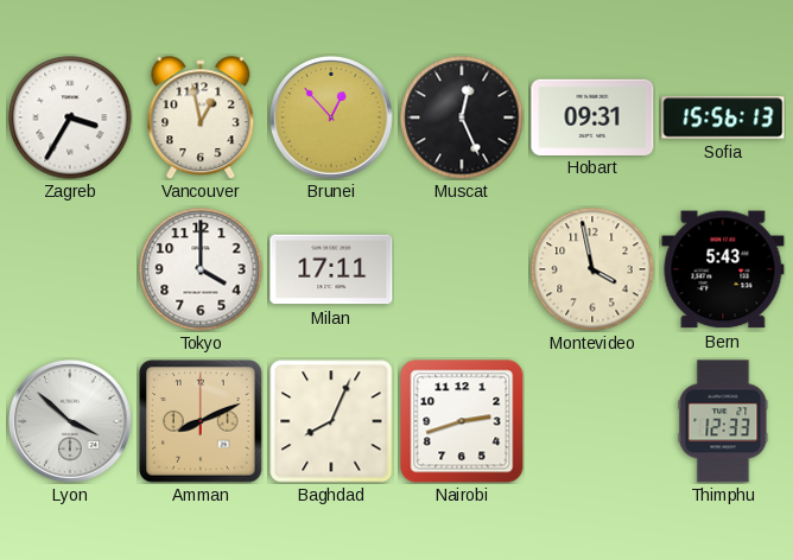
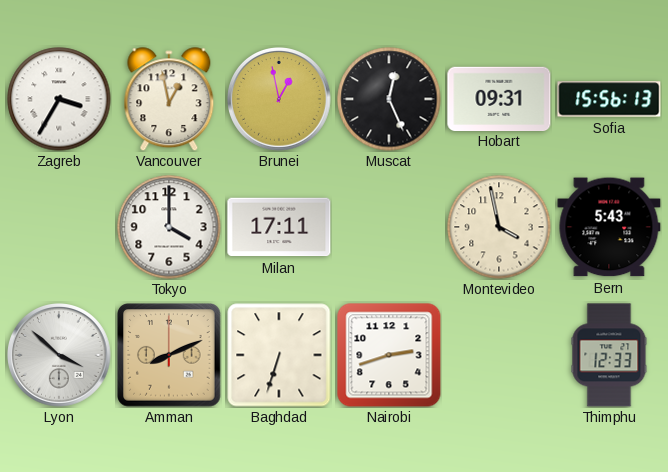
Brunei: 12:53 -> 12:58
Baghdad: 8:04 -> 6:33
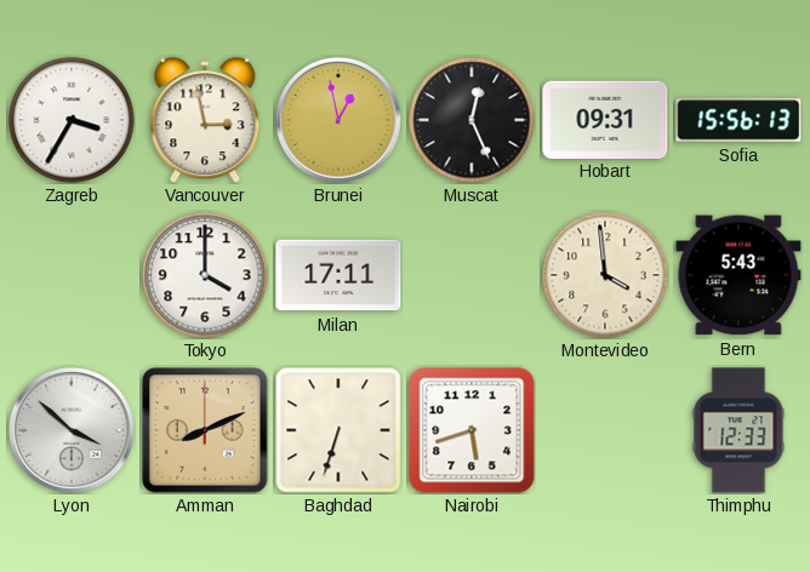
Vancouver: 12:58 -> 2:58
Montevideo: 3:58 -> 3:59
Nairobi: 2:42 -> 5:42
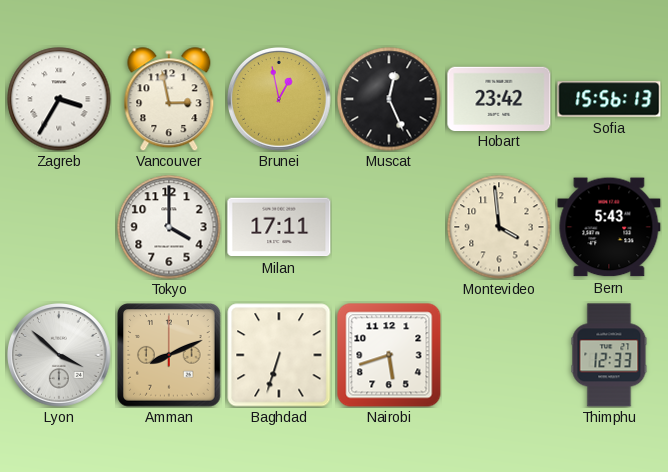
Hobart: 09:31 -> 23:42
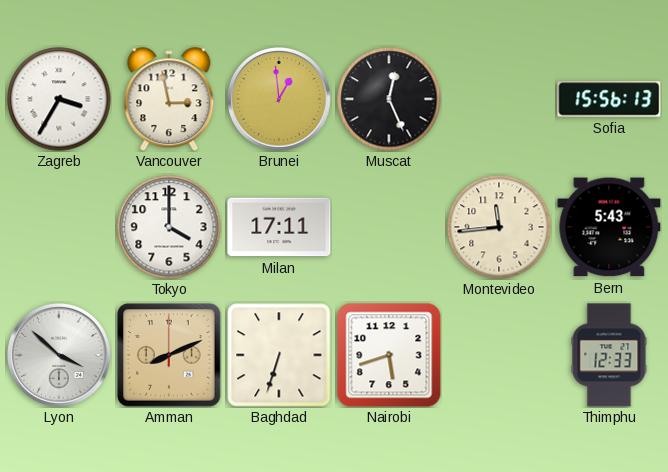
Brunei: 12:58 -> 12:59
Hobart: 23:42 -> none
Montevideo: 3:59 -> 11:44
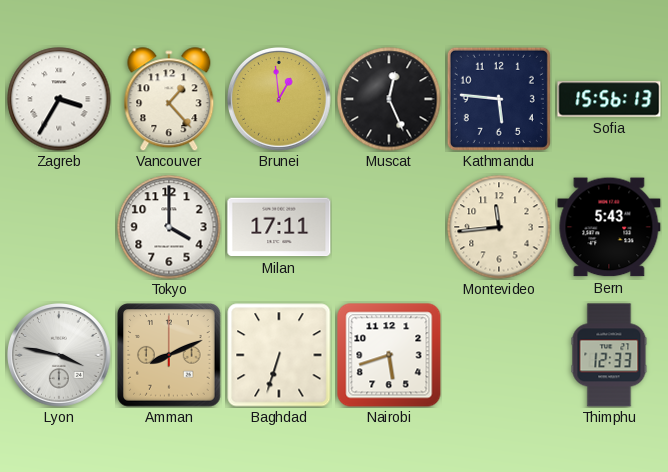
Vancouver: 2:58 -> 1:23
Kathmandu: none -> 5:46
Lyon: 3:52 -> 3:47
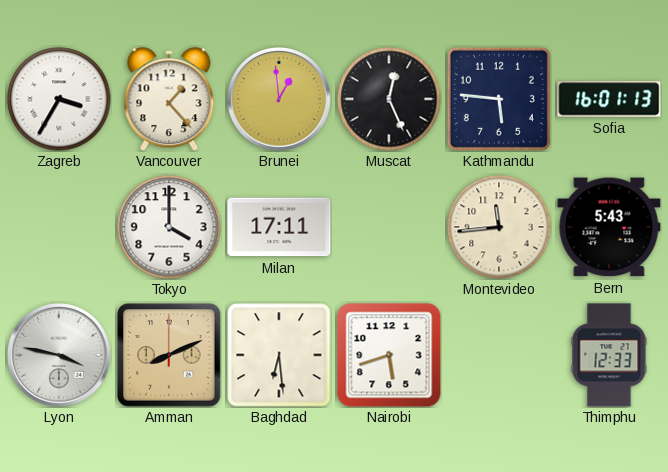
Sofia: 15:56 -> 16:01
Baghdad: 6:33 -> 6:29
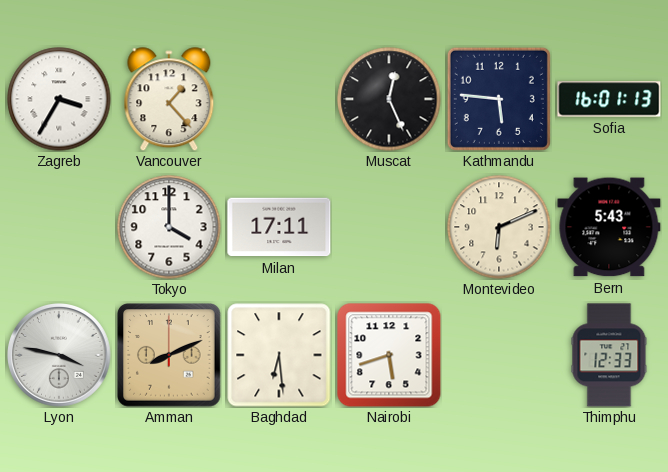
Brunei: 12:59 -> none
Montevideo: 11:44 -> 6:11
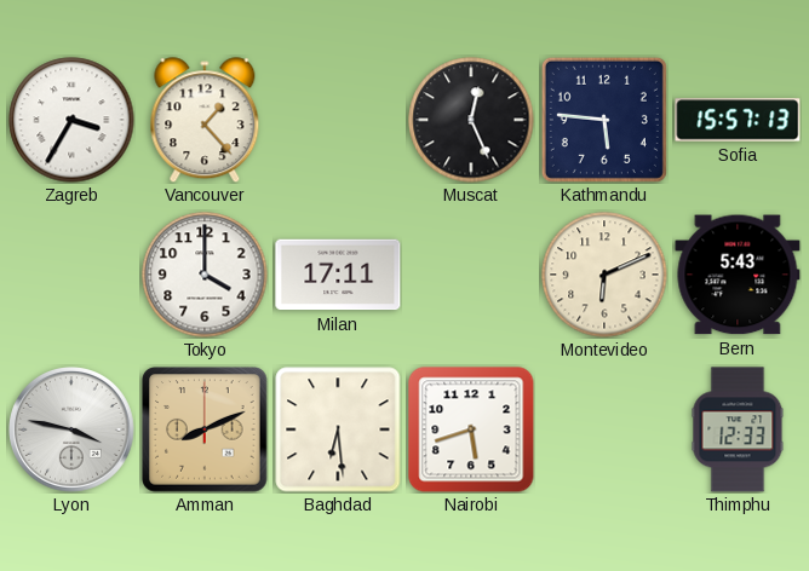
Sofia: 16:01 -> 15:57
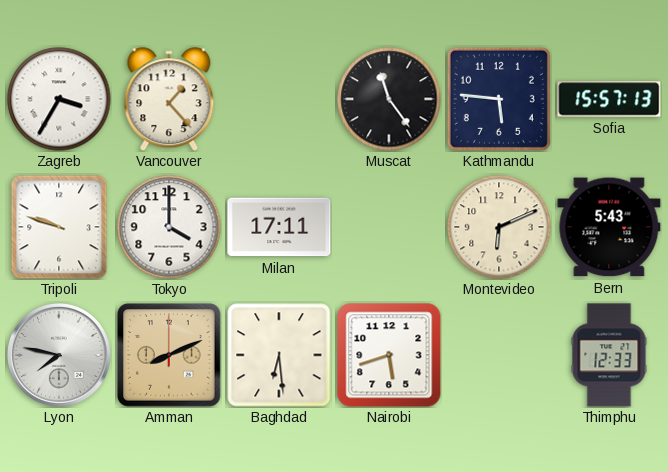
Muscat: 12:26 -> 11:24
Tripoli: none -> 9:48
Lyon: 3:47 -> 7:47
